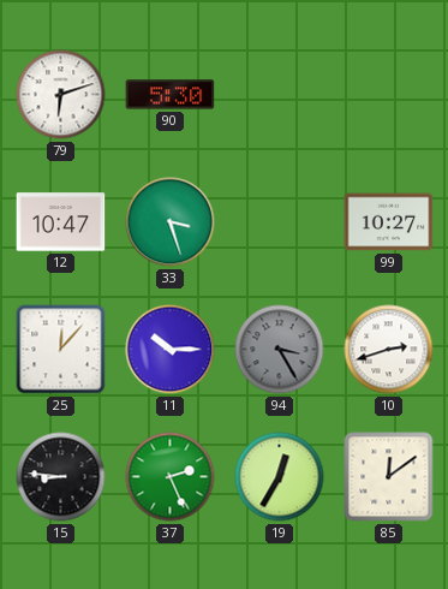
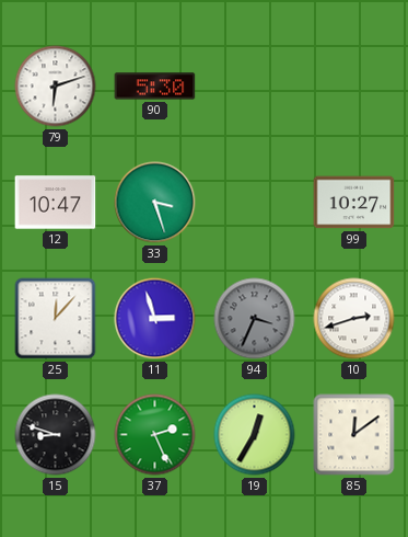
11: 10:15 -> 2:57
94: 3:25 -> 3:34
15: 8:46 -> 8:48
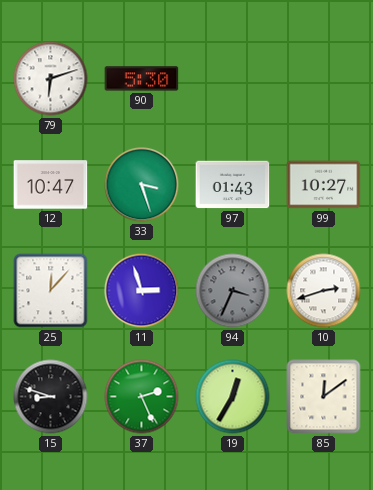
97: none -> 01:43
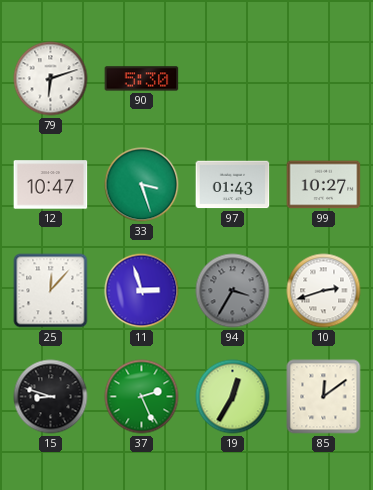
94: 3:34 -> 3:35
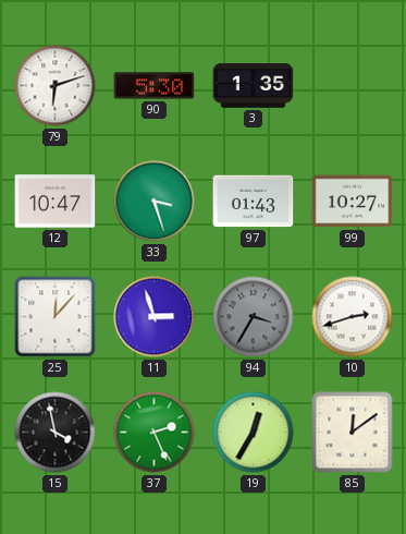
3: none -> 1:35
15: 8:48 -> 3:58
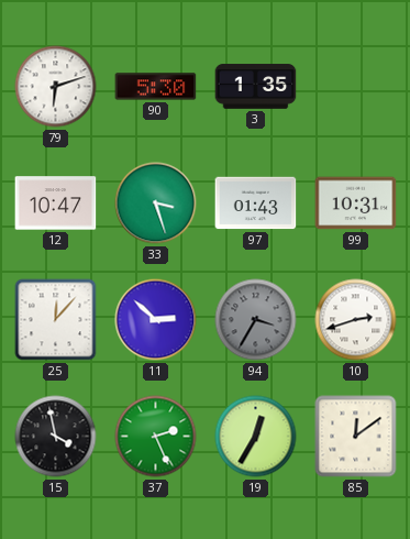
99: 10:27 -> 10:31
11: 2:57 -> 2:52
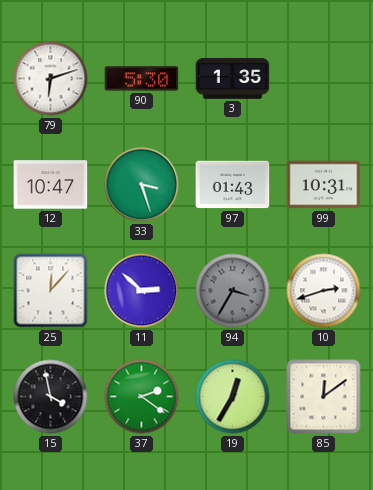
37: 2:26 -> 2:21
